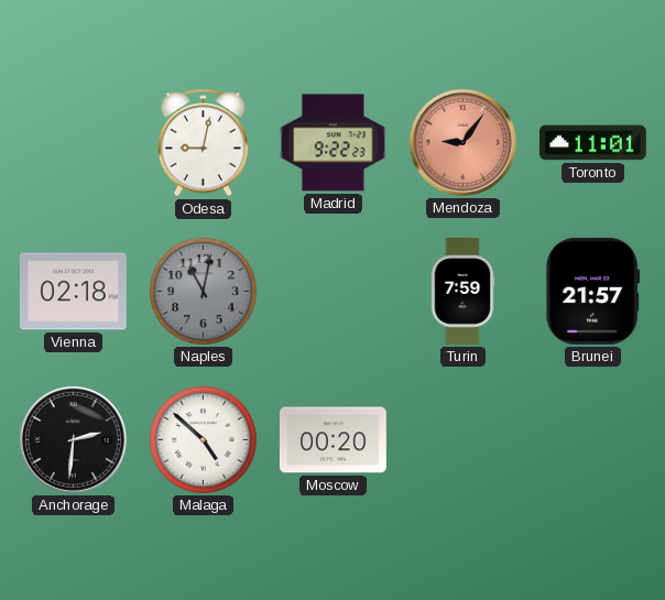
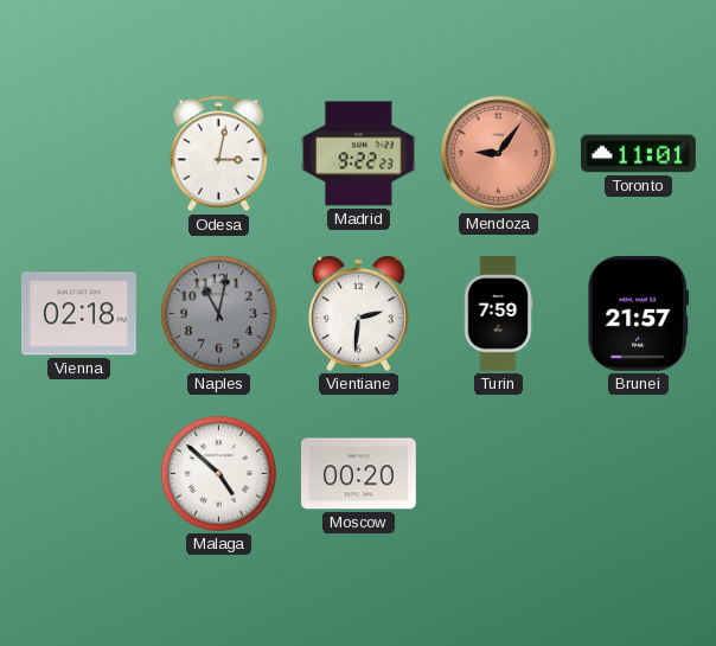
Odesa: 9:02 -> 3:02
Vientiane: none -> 2:31
Anchorage: 2:31 -> none
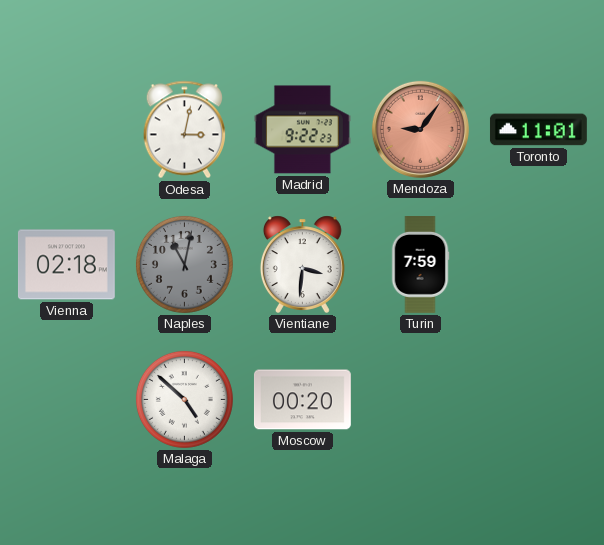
Vientiane: 2:31 -> 3:31
Brunei: 21:57 -> none
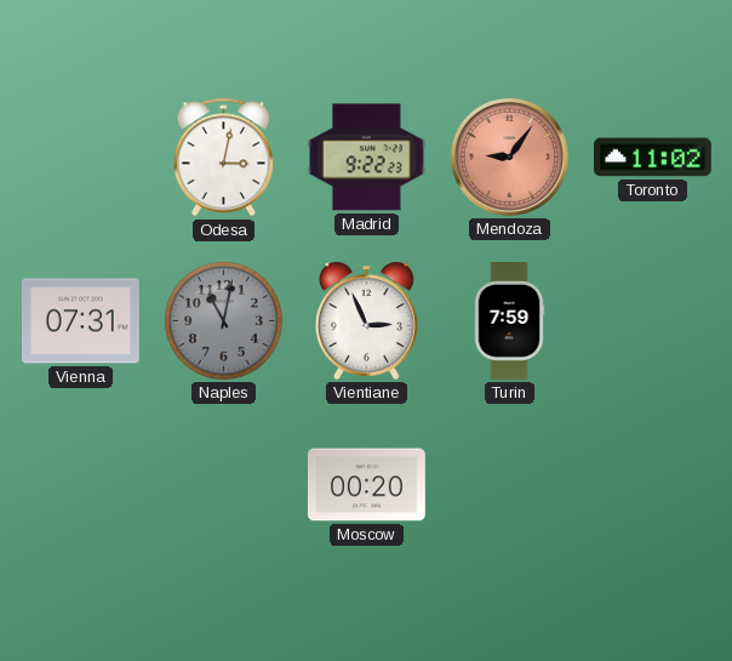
Toronto: 11:01 -> 11:02
Vienna: 02:18 -> 07:31
Vientiane: 3:31 -> 2:56
Malaga: 4:52 -> none
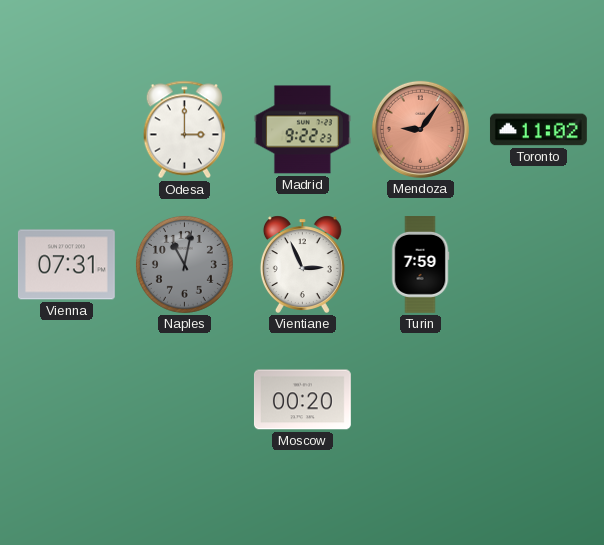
Odesa: 3:02 -> 3:00
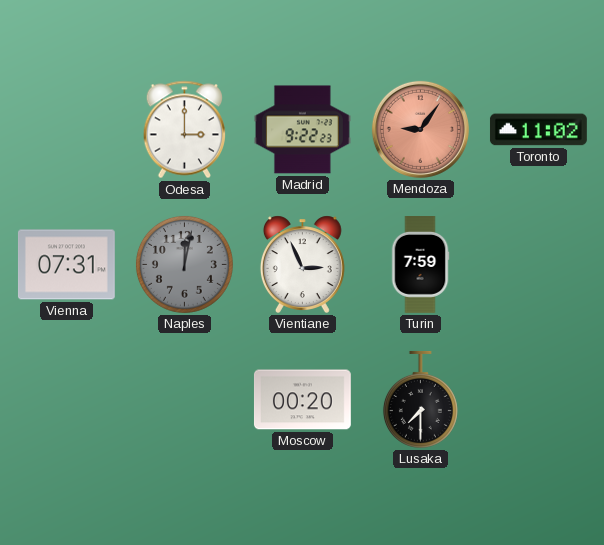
Naples: 11:02 -> 12:02
Lusaka: none -> 7:30
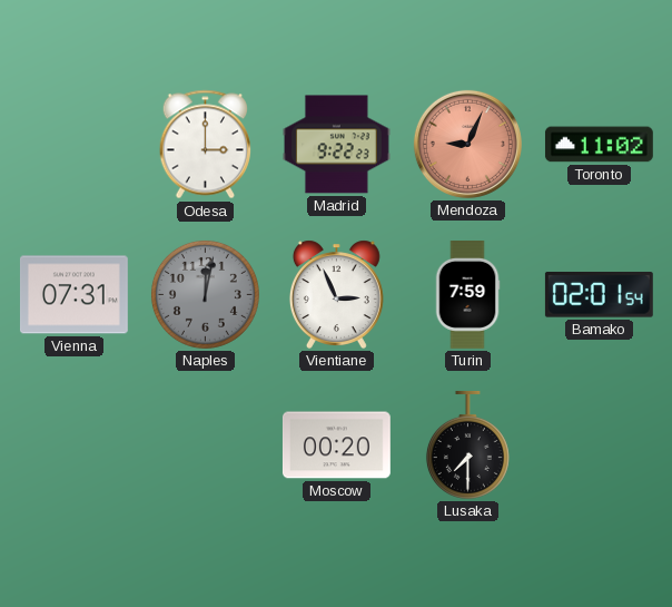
Mendoza: 9:06 -> 9:04
Bamako: none -> 02:01
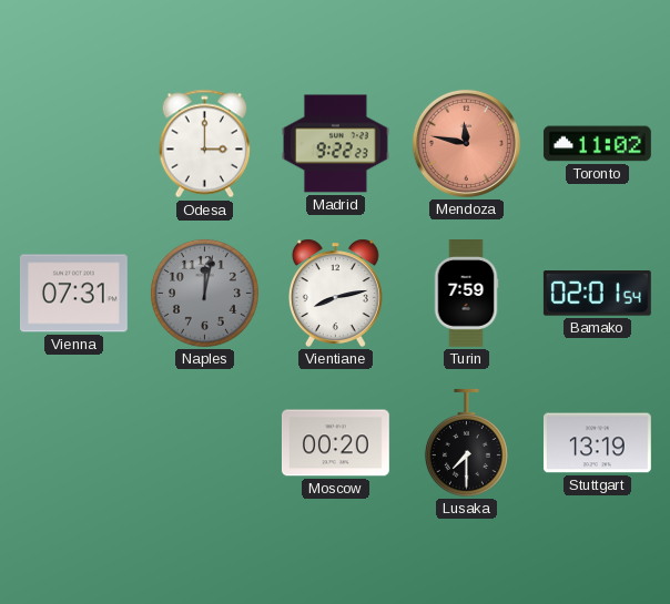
Mendoza: 9:04 -> 11:47
Vientiane: 2:56 -> 8:13
Stuttgart: none -> 13:19
